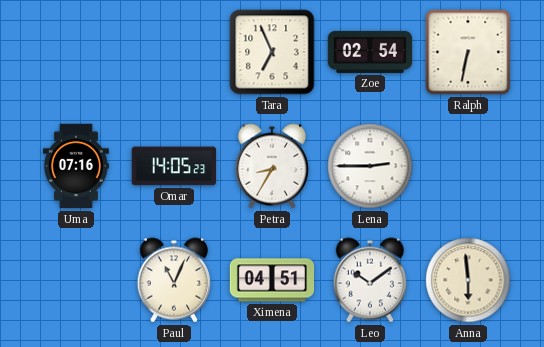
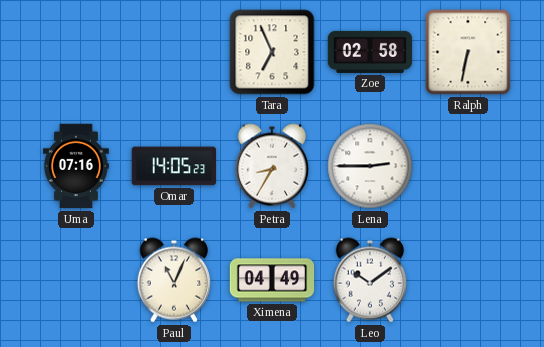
Zoe: 02:54 -> 02:58
Ximena: 04:51 -> 04:49
Anna: 5:59 -> none
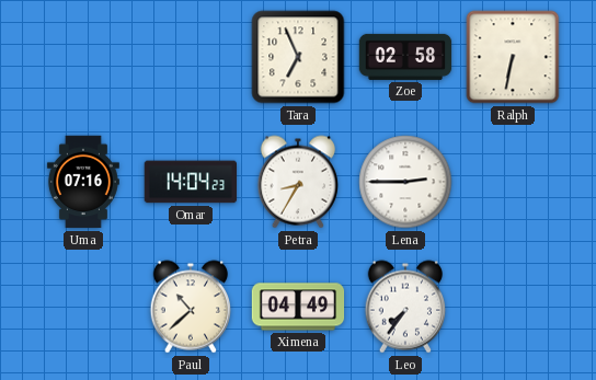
Omar: 14:05 -> 14:04
Paul: 11:04 -> 10:38
Leo: 10:09 -> 7:36
